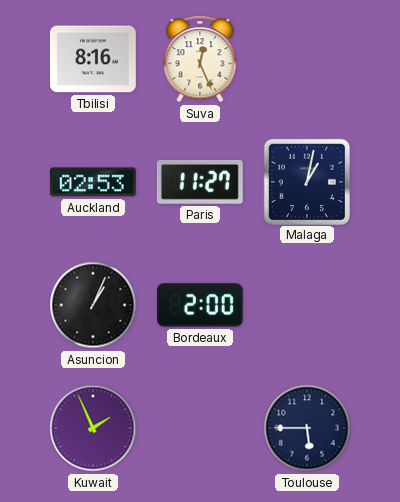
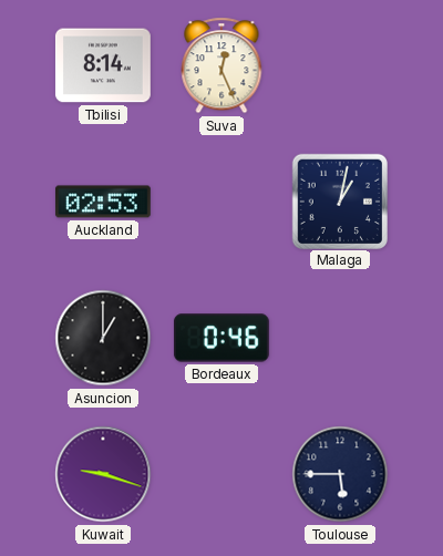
Tbilisi: 8:16 -> 8:14
Paris: 11:27 -> none
Asuncion: 1:04 -> 1:00
Bordeaux: 2:00 -> 0:46
Kuwait: 1:56 -> 9:18
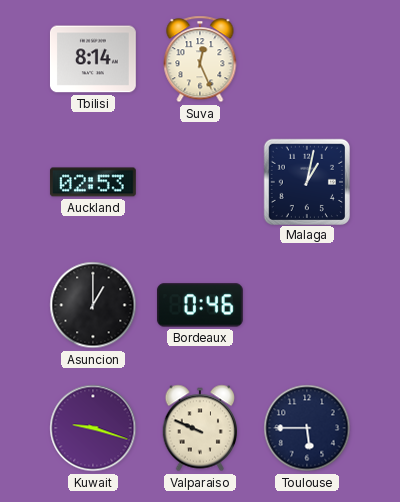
Valparaiso: none -> 9:49
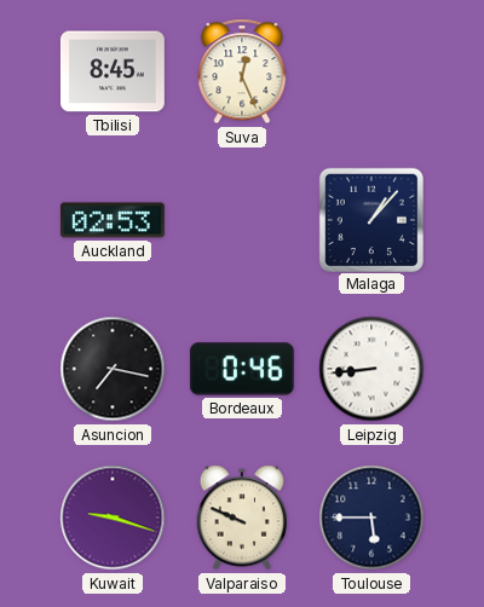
Tbilisi: 8:14 -> 8:45
Malaga: 1:02 -> 1:07
Asuncion: 1:00 -> 7:17
Leipzig: none -> 8:44
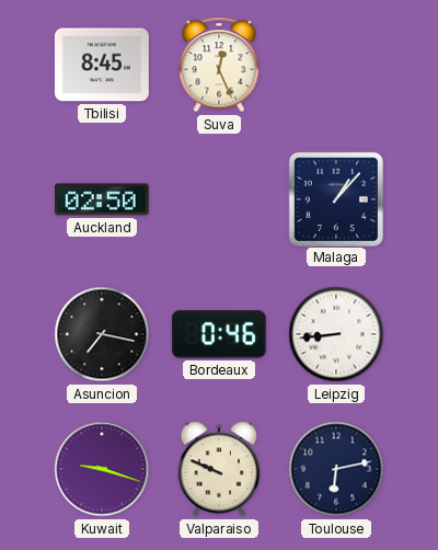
Auckland: 02:53 -> 02:50
Toulouse: 5:45 -> 6:13
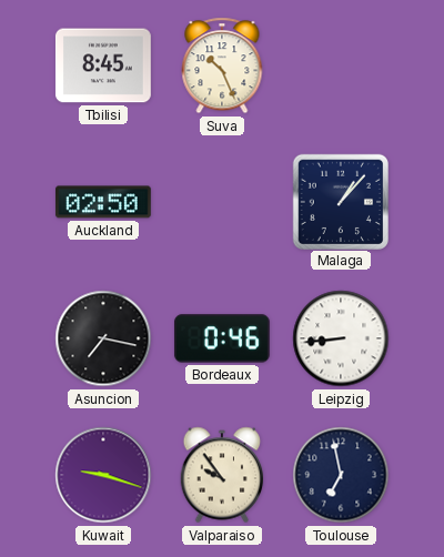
Suva: 12:26 -> 10:26
Valparaiso: 9:49 -> 9:54
Toulouse: 6:13 -> 6:58
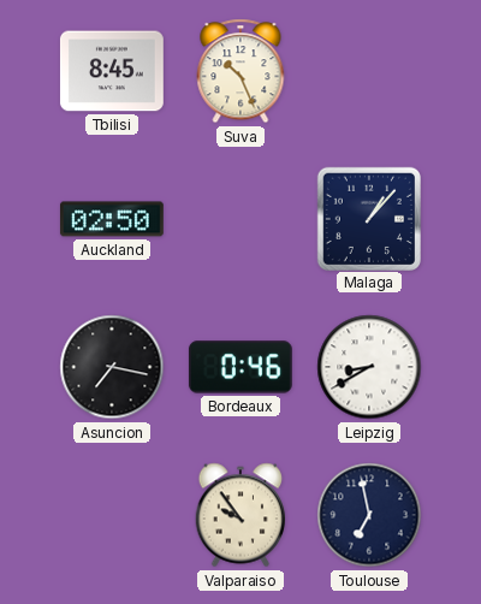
Leipzig: 8:44 -> 8:40
Kuwait: 9:18 -> none
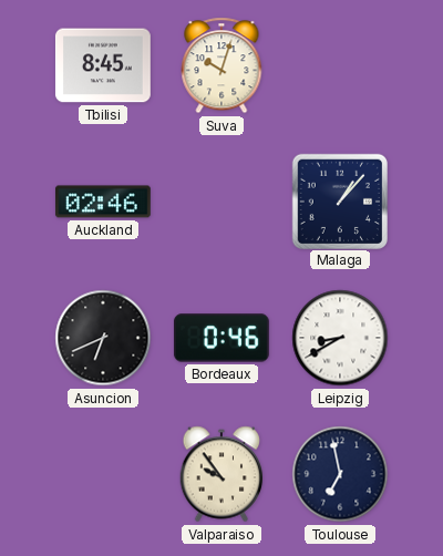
Suva: 10:26 -> 10:03
Auckland: 02:50 -> 02:46
Asuncion: 7:17 -> 6:41
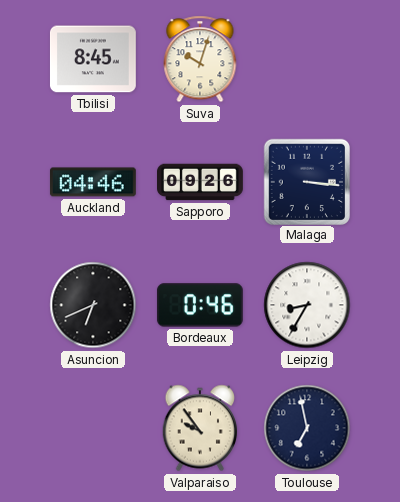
Auckland: 02:46 -> 04:46
Sapporo: none -> 09:26
Malaga: 1:07 -> 3:16
Leipzig: 8:40 -> 8:35
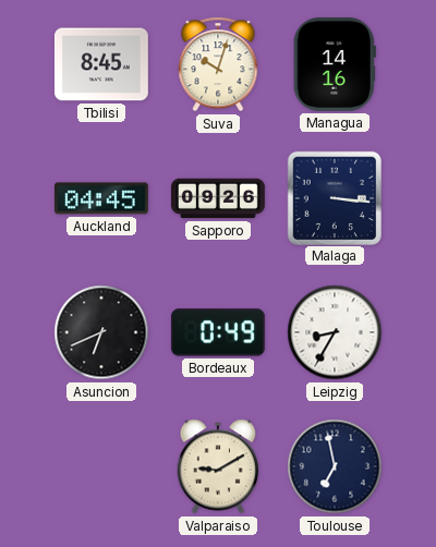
Managua: none -> 14:16
Auckland: 04:46 -> 04:45
Bordeaux: 0:46 -> 0:49
Valparaiso: 9:54 -> 9:10
